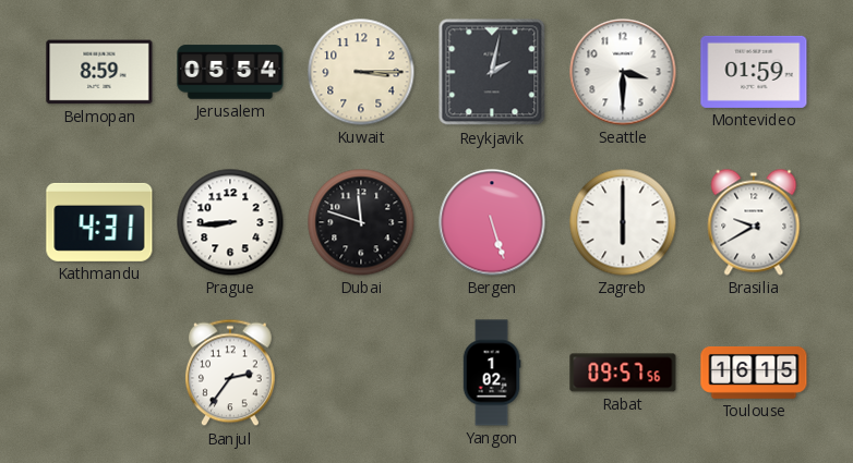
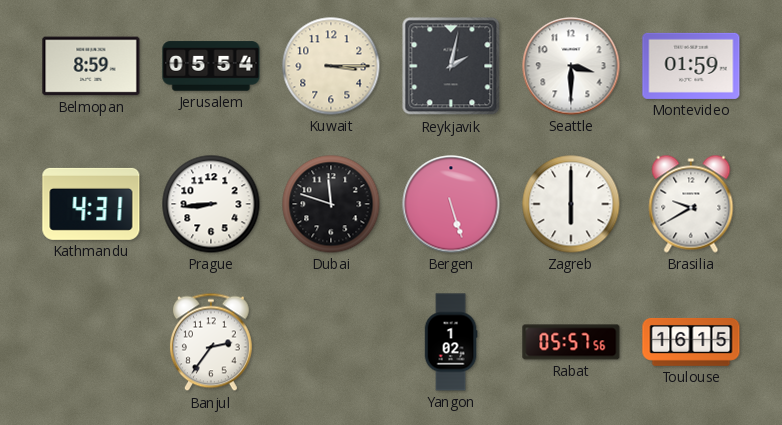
Rabat: 09:57 -> 05:57
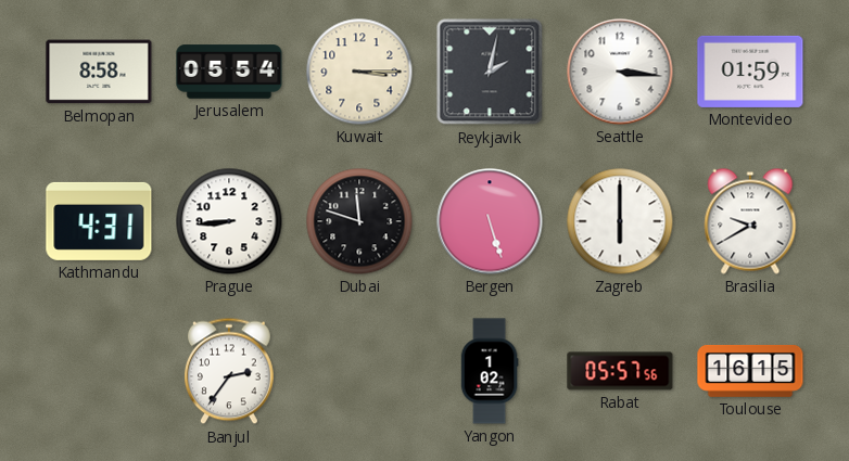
Belmopan: 8:59 -> 8:58
Seattle: 3:30 -> 3:16
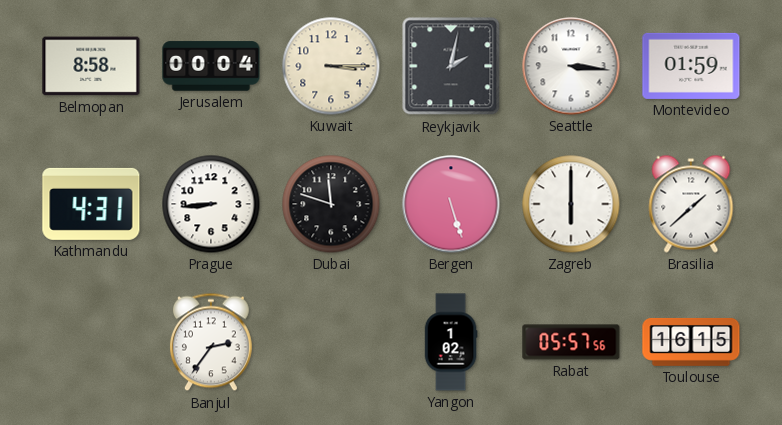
Jerusalem: 05:54 -> 00:04
Brasilia: 9:40 -> 1:38
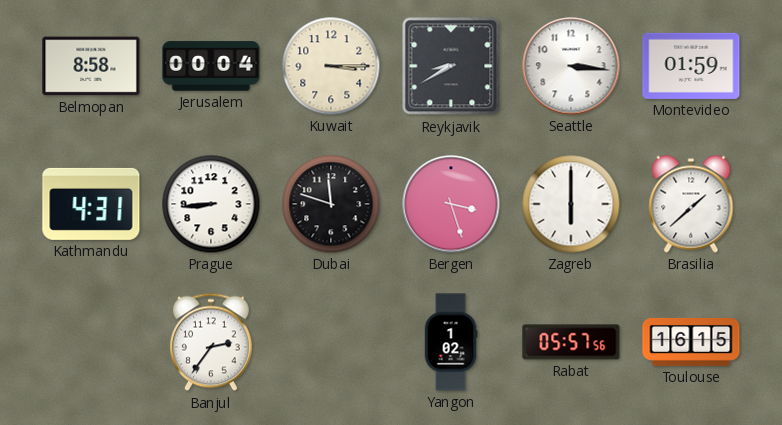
Reykjavik: 2:02 -> 8:40
Bergen: 5:27 -> 3:27
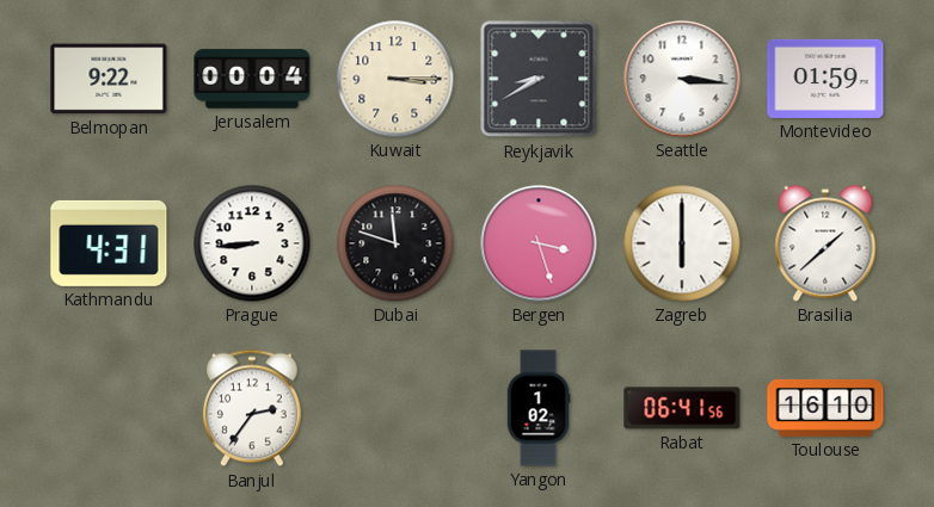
Belmopan: 8:58 -> 9:22
Rabat: 05:57 -> 06:41
Toulouse: 16:15 -> 16:10
